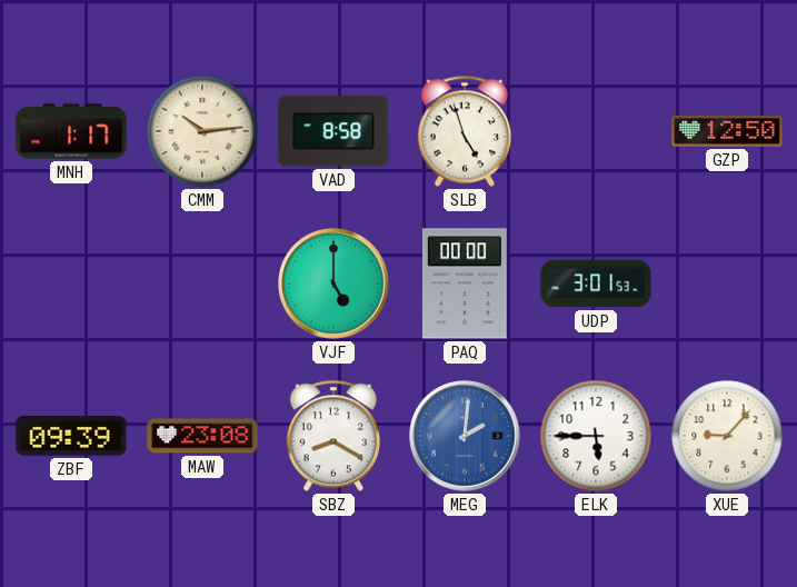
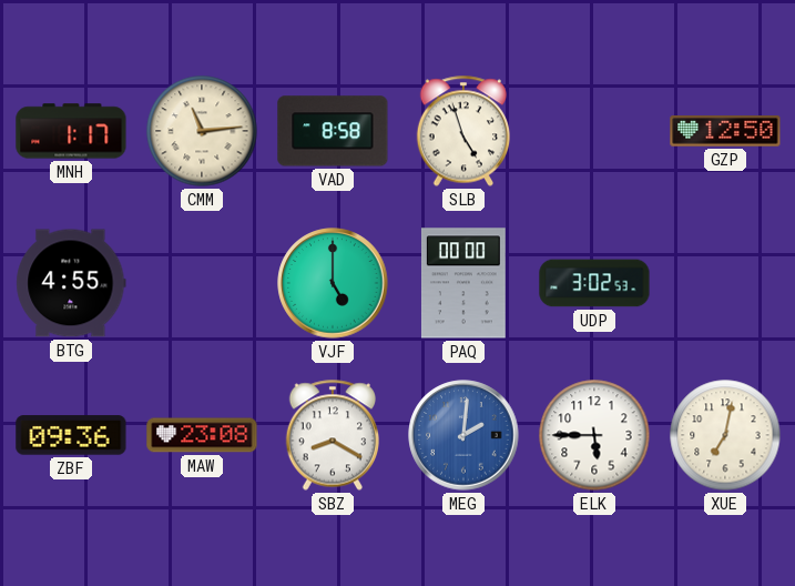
CMM: 10:14 -> 11:14
BTG: none -> 4:55
UDP: 3:01 -> 3:02
ZBF: 09:39 -> 09:36
XUE: 9:07 -> 7:02
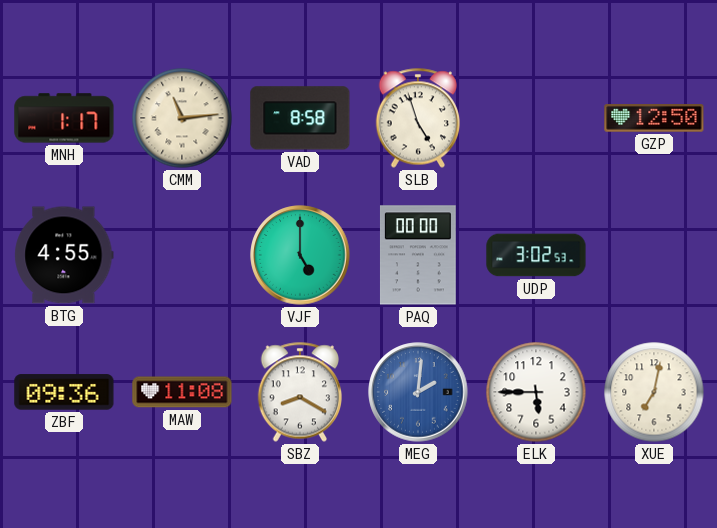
MAW: 23:08 -> 11:08
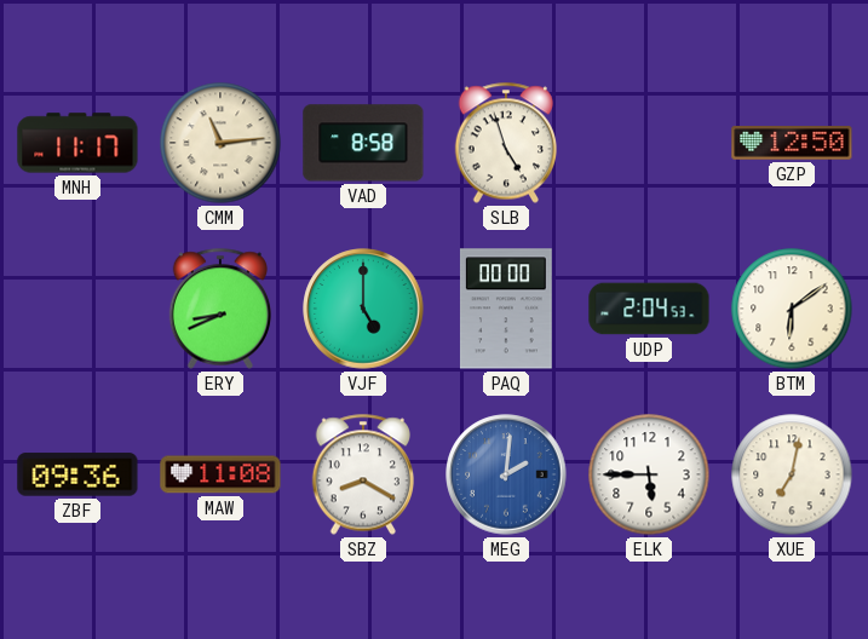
MNH: 1:17 -> 11:17
BTG: 4:55 -> none
ERY: none -> 8:41
UDP: 3:02 -> 2:04
BTM: none -> 6:09
